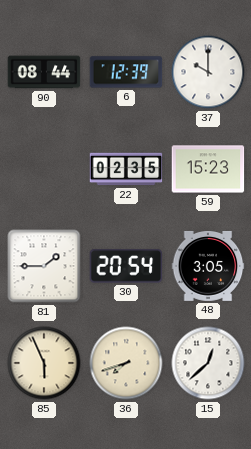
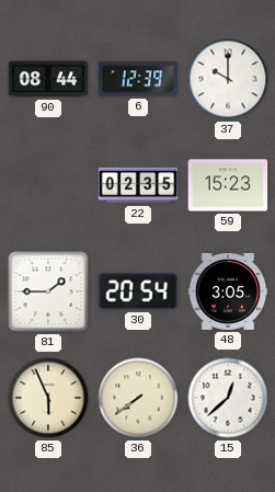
36: 7:42 -> 7:39
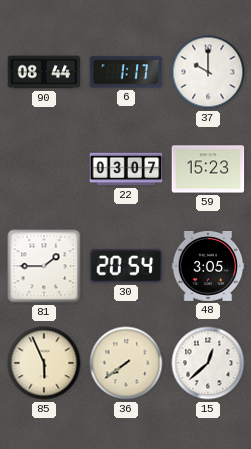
6: 12:39 -> 1:17
22: 02:35 -> 03:07
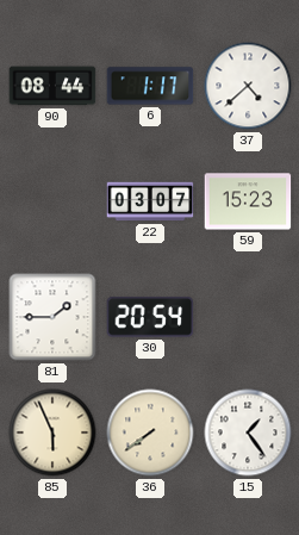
37: 10:00 -> 4:38
48: 3:05 -> none
15: 12:38 -> 1:24
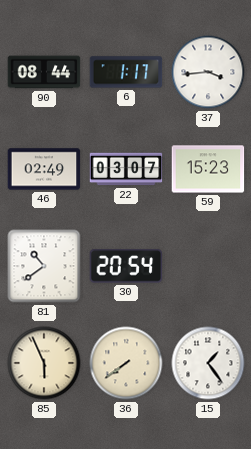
37: 4:38 -> 3:44
46: none -> 02:49
81: 1:45 -> 10:39
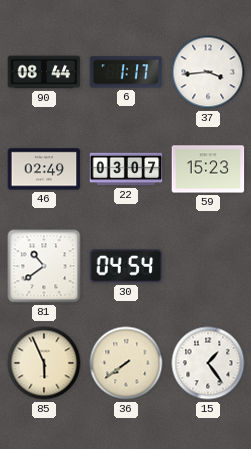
30: 20:54 -> 04:54
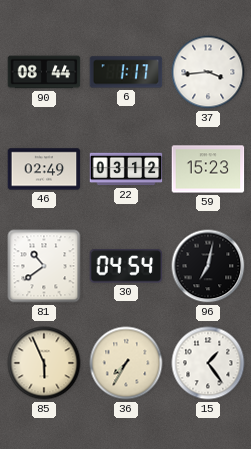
22: 03:07 -> 03:12
96: none -> 7:02
36: 7:39 -> 7:35
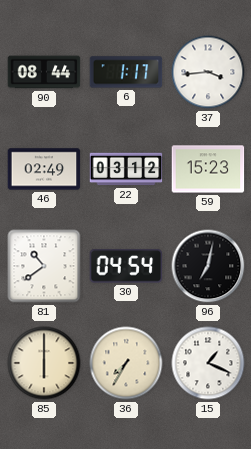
85: 5:56 -> 6:00
15: 1:24 -> 1:19
